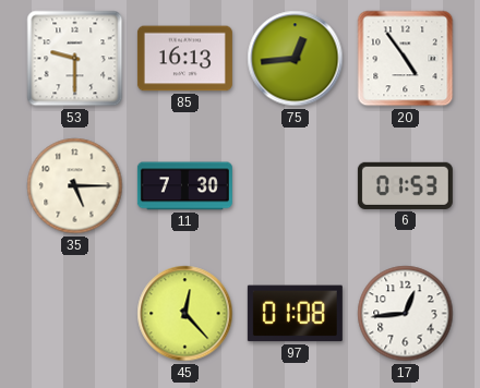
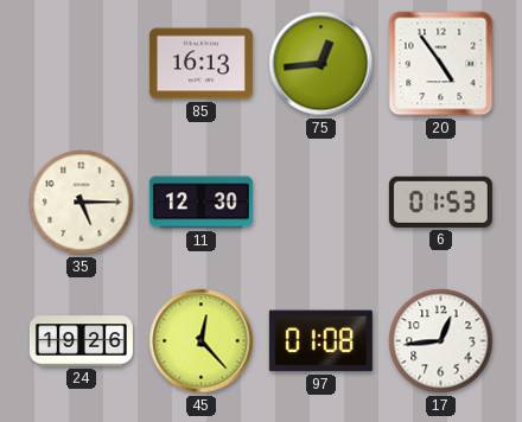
53: 9:30 -> none
11: 7:30 -> 12:30
24: none -> 19:26
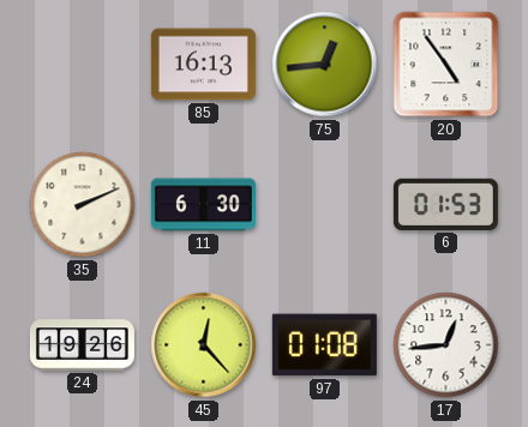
35: 5:15 -> 2:11
11: 12:30 -> 6:30
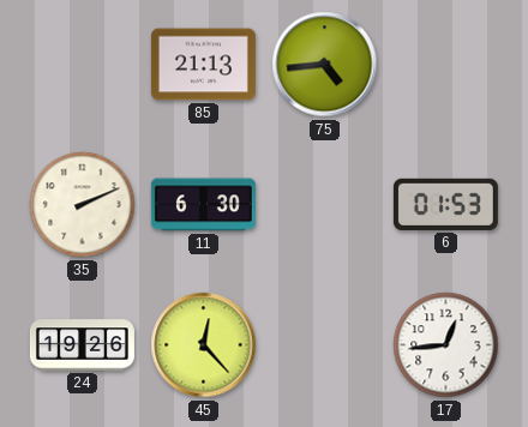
85: 16:13 -> 21:13
75: 12:44 -> 4:44
20: 4:54 -> none
97: 01:08 -> none
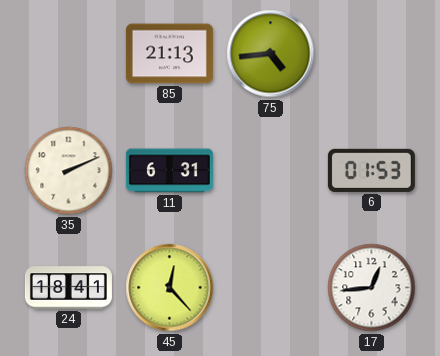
11: 6:30 -> 6:31
24: 19:26 -> 18:41
